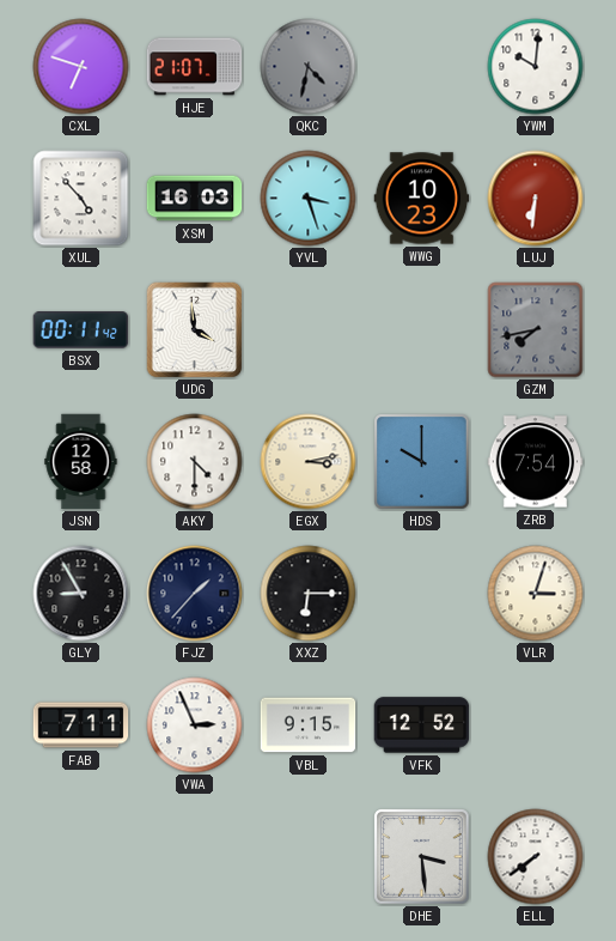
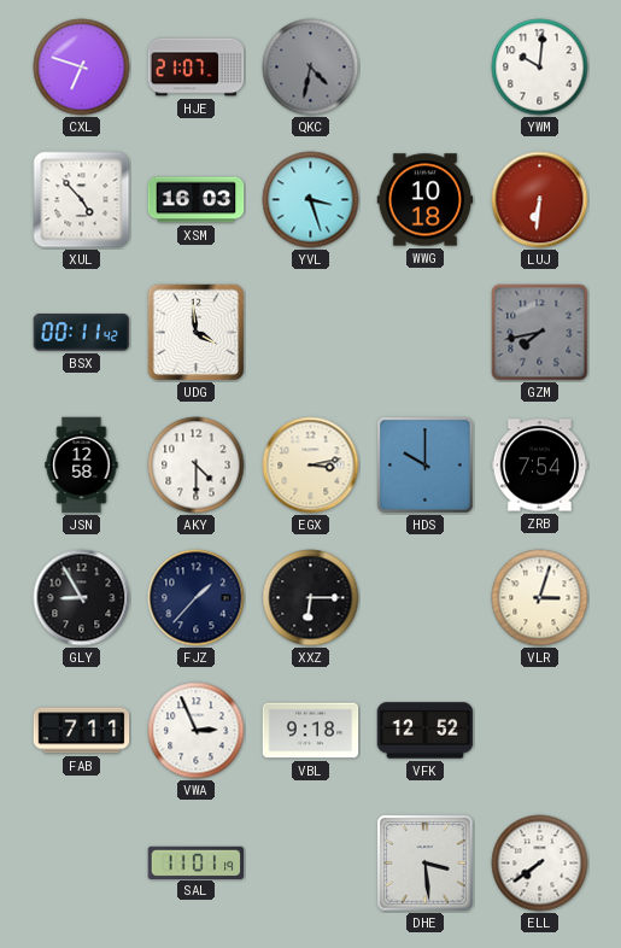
WWG: 10:23 -> 10:18
VBL: 9:15 -> 9:18
SAL: none -> 11:01
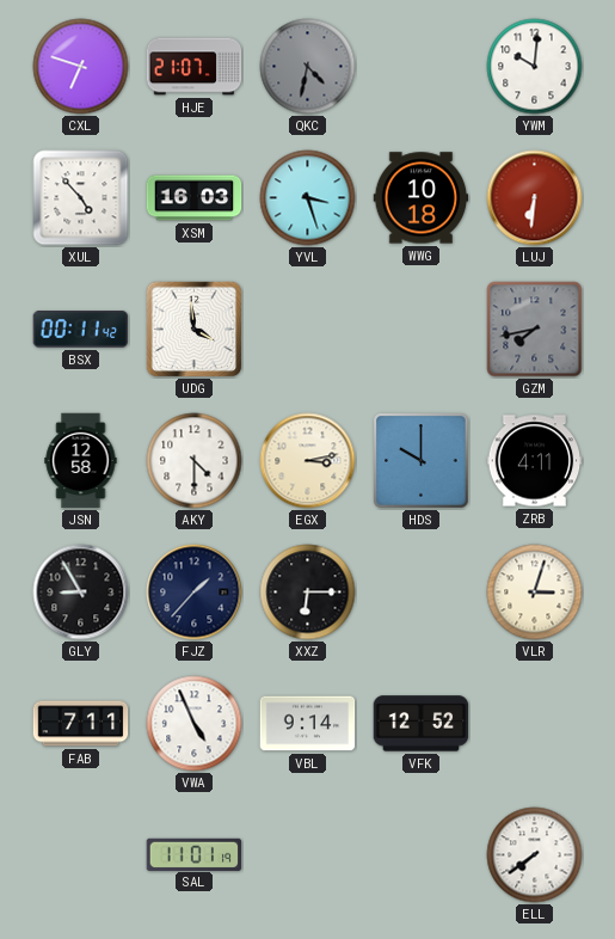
ZRB: 7:54 -> 4:11
VWA: 2:56 -> 4:56
VBL: 9:18 -> 9:14
DHE: 3:29 -> none
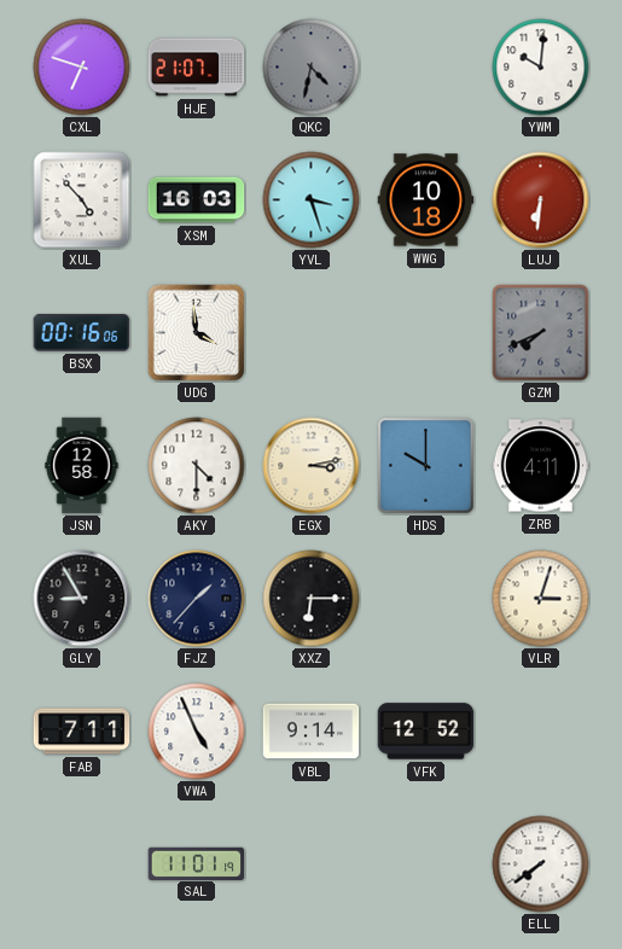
BSX: 00:11 -> 00:16
GZM: 7:43 -> 7:41
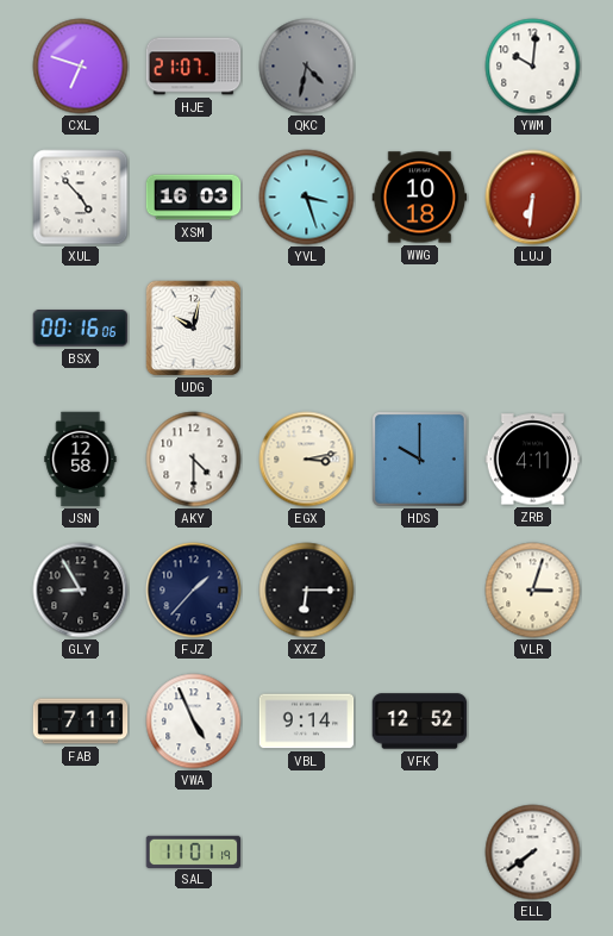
UDG: 3:59 -> 10:02
GZM: 7:41 -> none
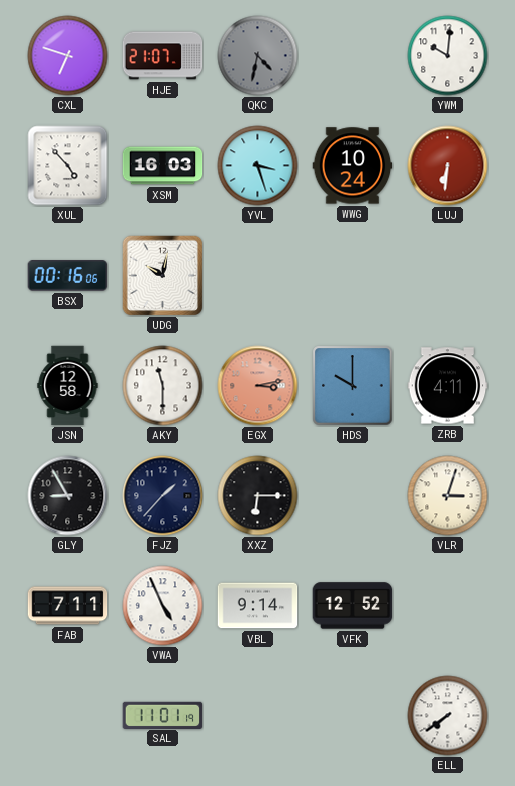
WWG: 10:18 -> 10:24
AKY: 4:30 -> 11:30
EGX dial: cream -> salmon
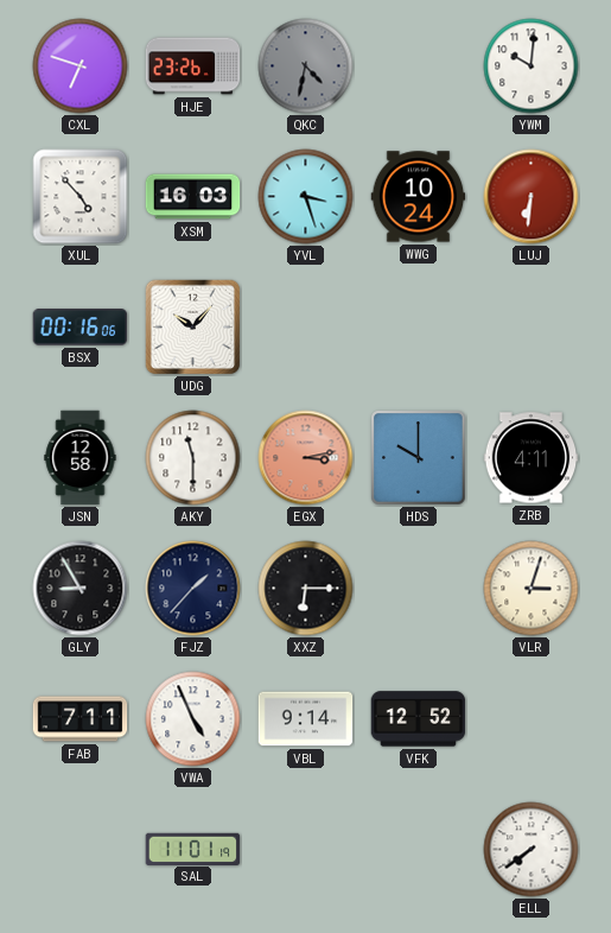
HJE: 21:07 -> 23:26
UDG: 10:02 -> 10:07
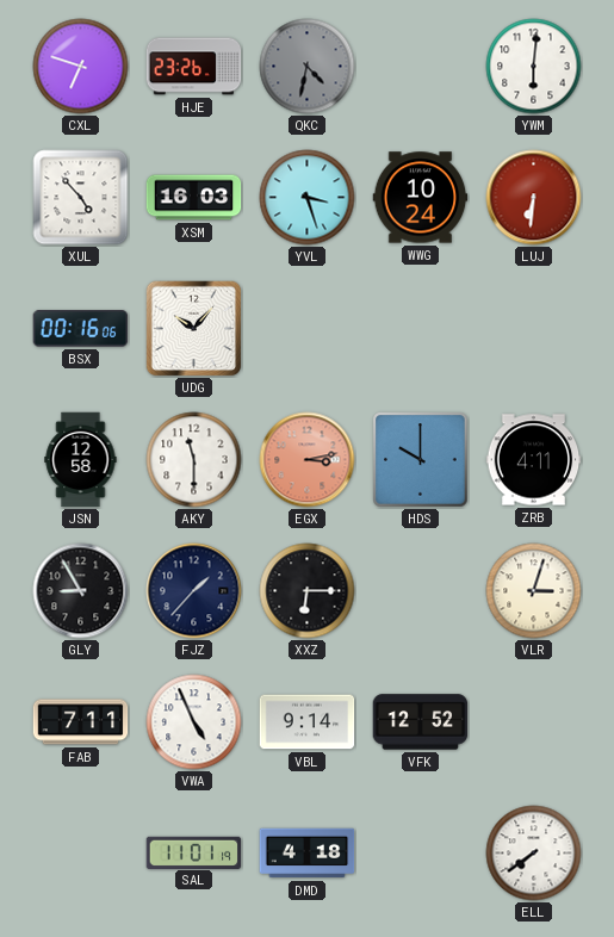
YWM: 10:01 -> 6:01
DMD: none -> 4:18
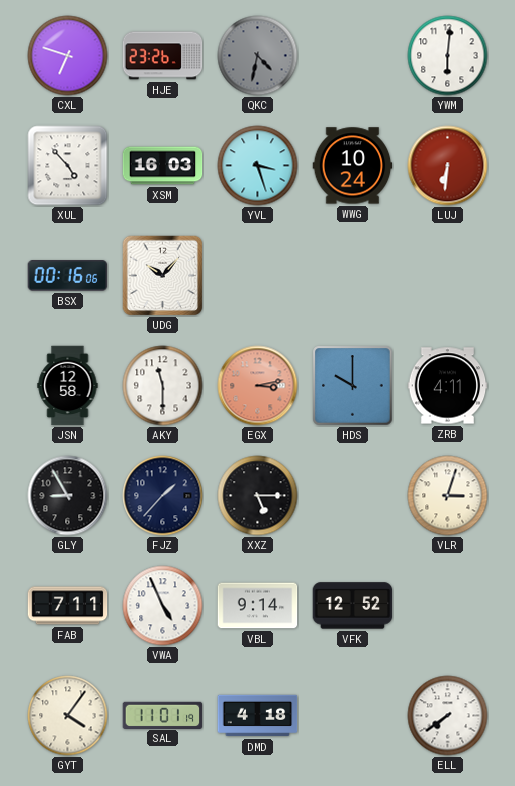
XXZ: 6:15 -> 5:15
GYT: none -> 4:06
